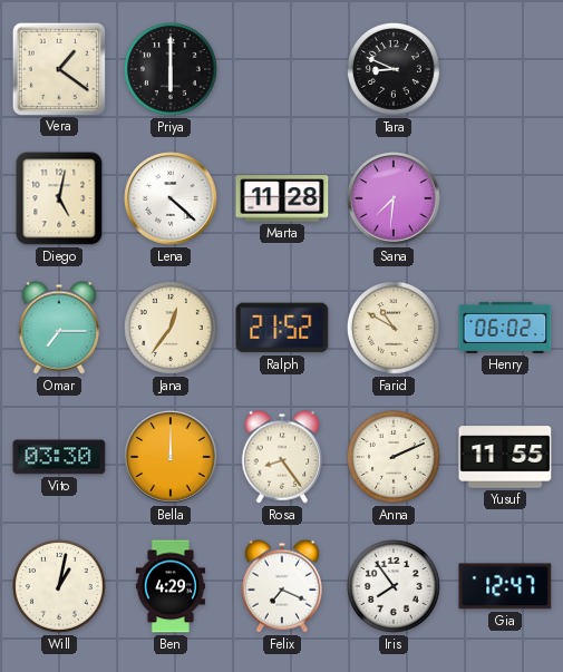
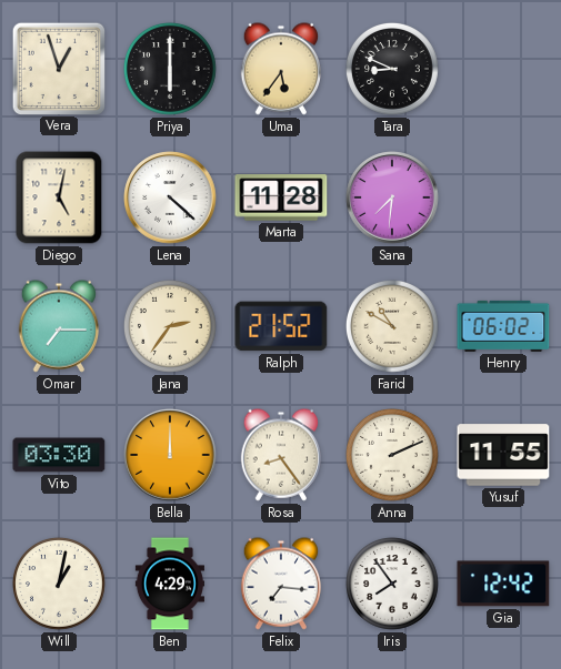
Vera: 1:21 -> 12:57
Uma: none -> 5:36
Jana: 12:36 -> 2:36
Felix: 7:19 -> 7:16
Gia: 12:47 -> 12:42
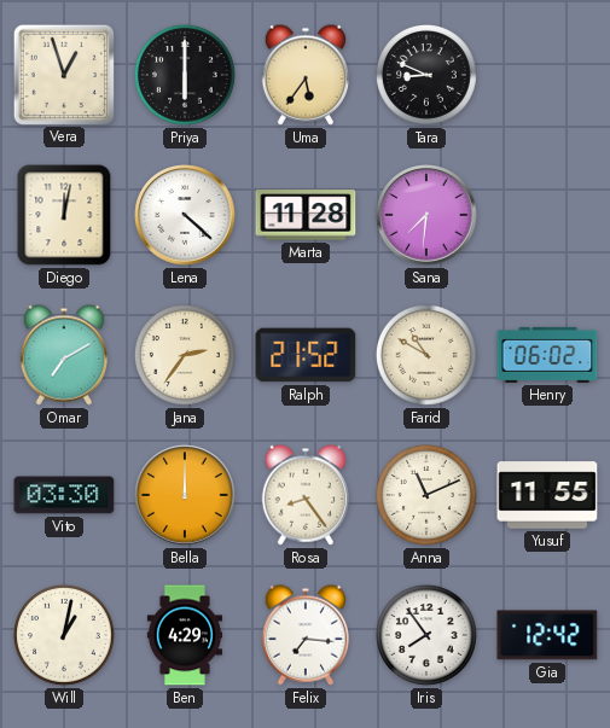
Diego: 5:02 -> 12:02
Omar: 7:15 -> 7:10
Anna: 2:11 -> 11:11
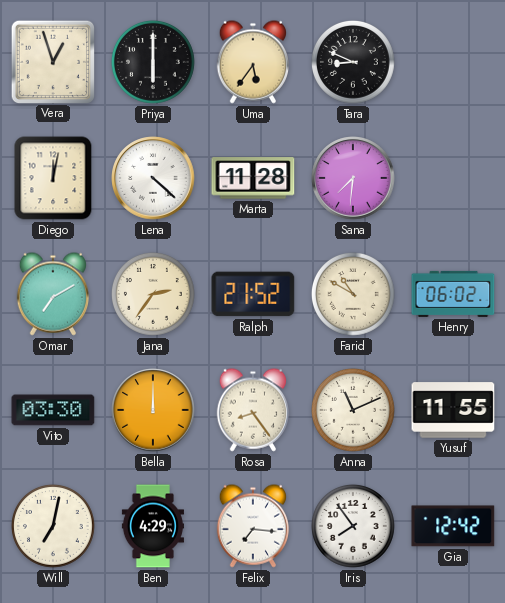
Will: 1:02 -> 7:02
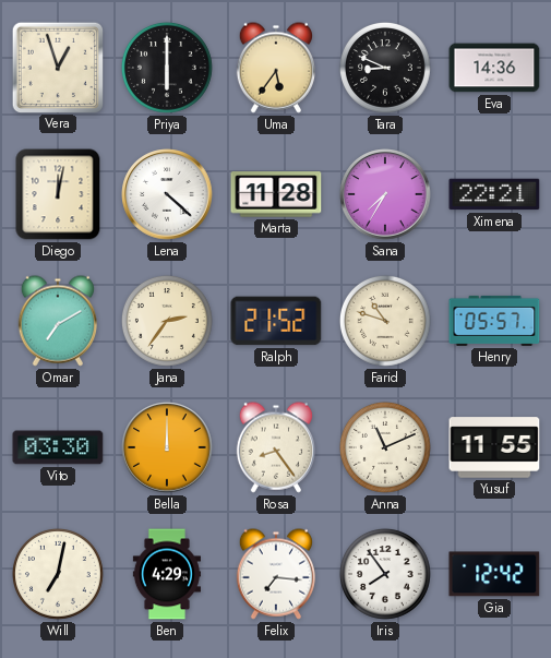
Eva: none -> 14:36
Sana: 7:31 -> 7:35
Ximena: none -> 22:21
Farid: 10:50 -> 10:48
Henry: 06:02 -> 05:57
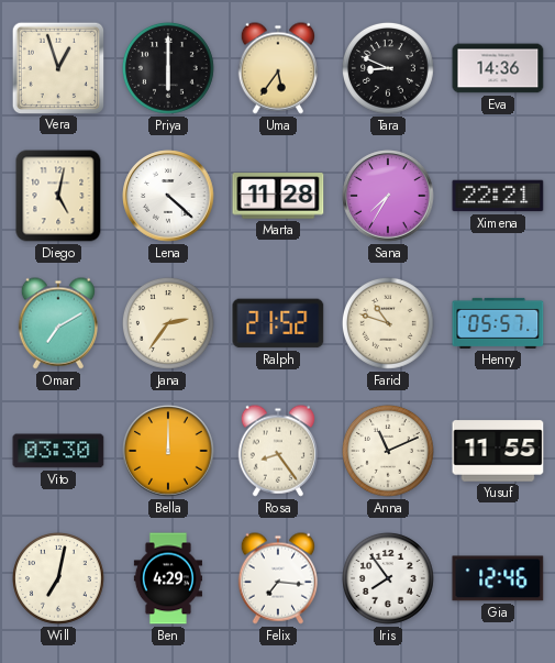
Diego: 12:02 -> 5:02
Gia: 12:42 -> 12:46
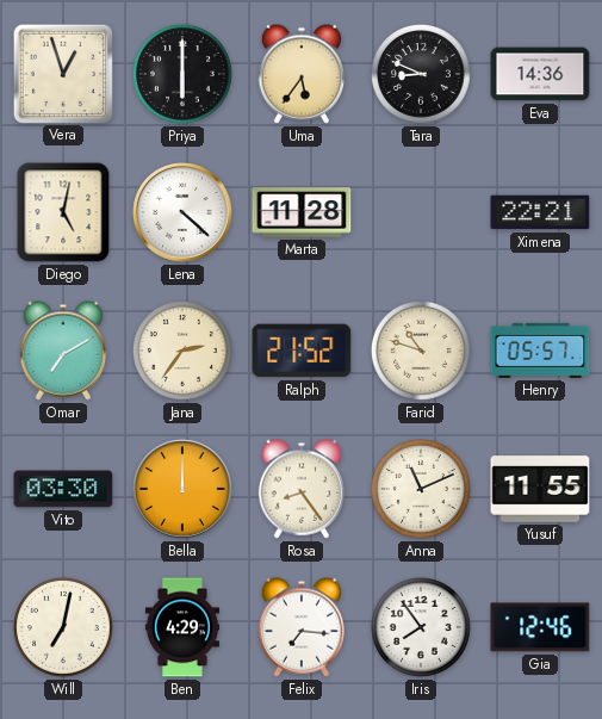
Sana: 7:35 -> none
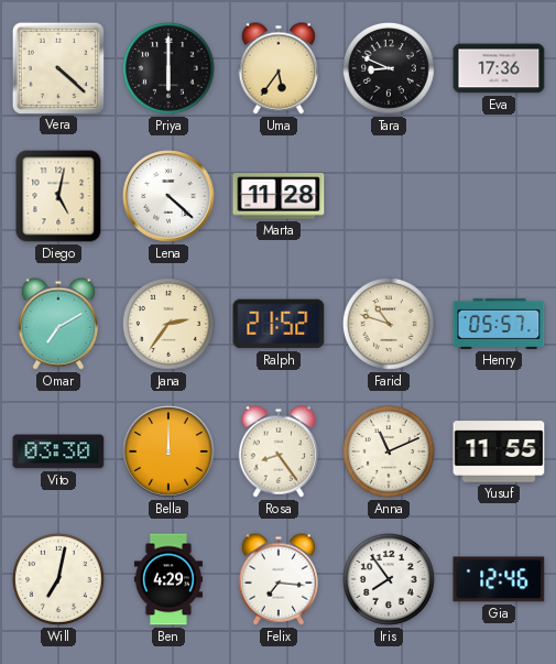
Vera: 12:57 -> 4:22
Eva: 14:36 -> 17:36
Ximena: 22:21 -> none
